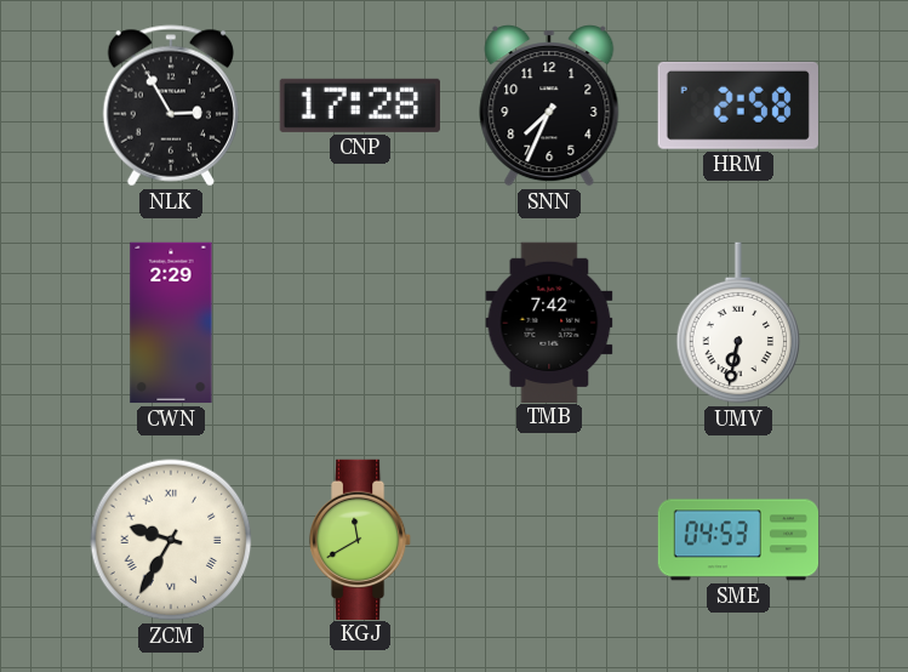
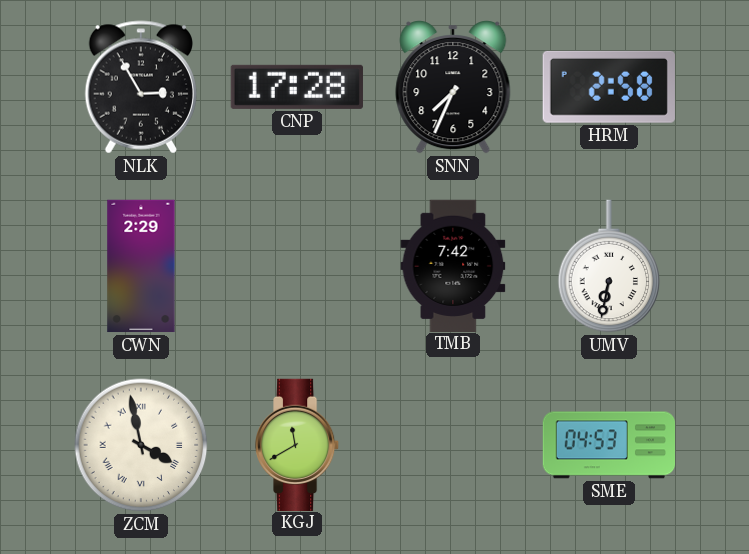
ZCM: 9:35 -> 3:58
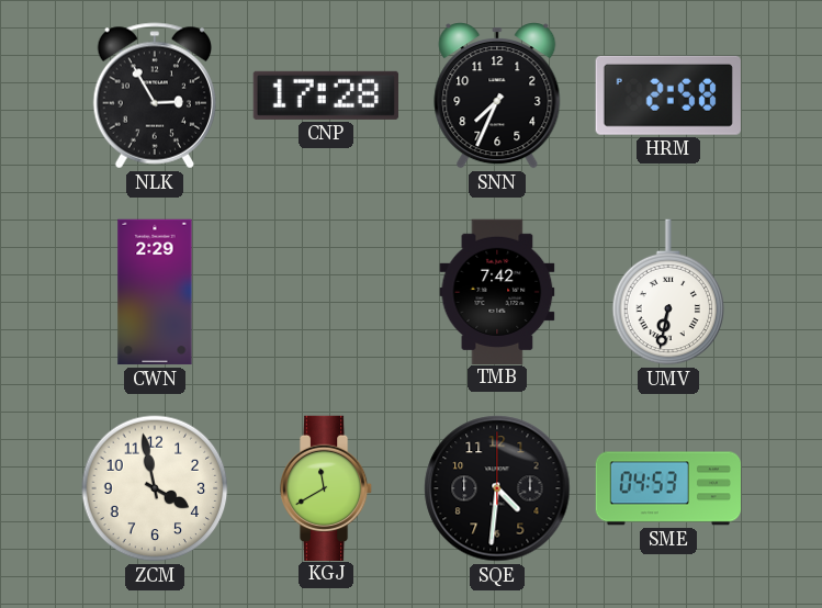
ZCM numerals: Roman -> Arabic
SQE: none -> 4:31
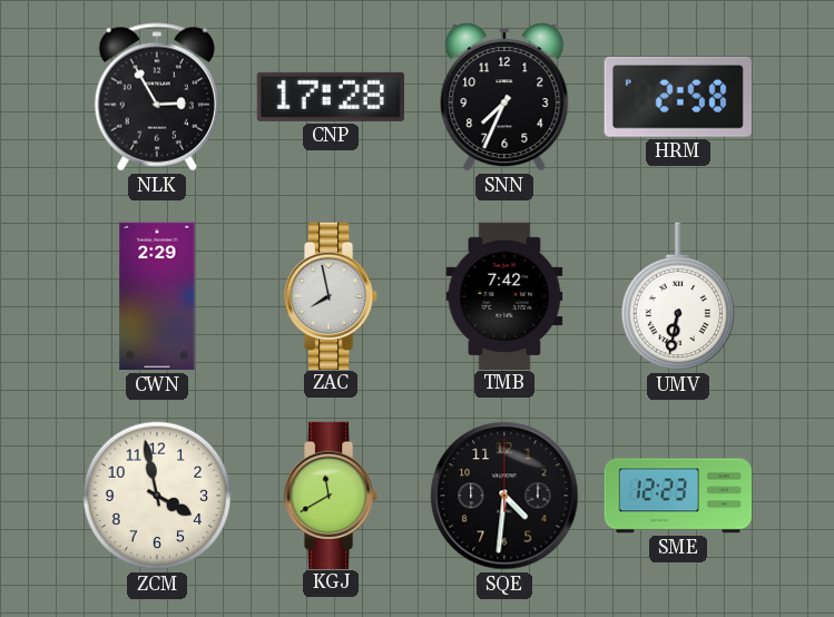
ZAC: none -> 7:58
SME: 04:53 -> 12:23
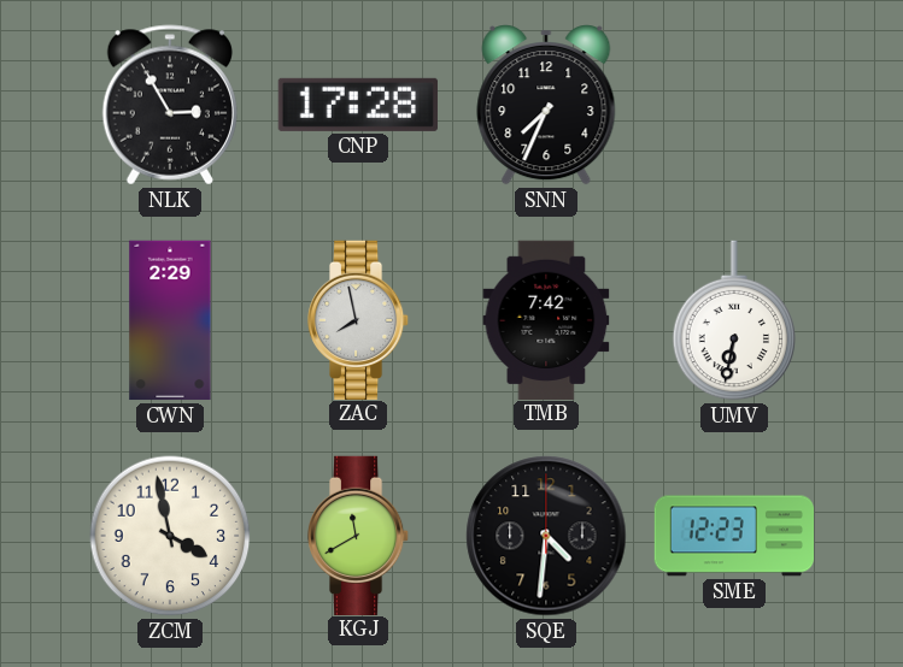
HRM: 2:58 -> none
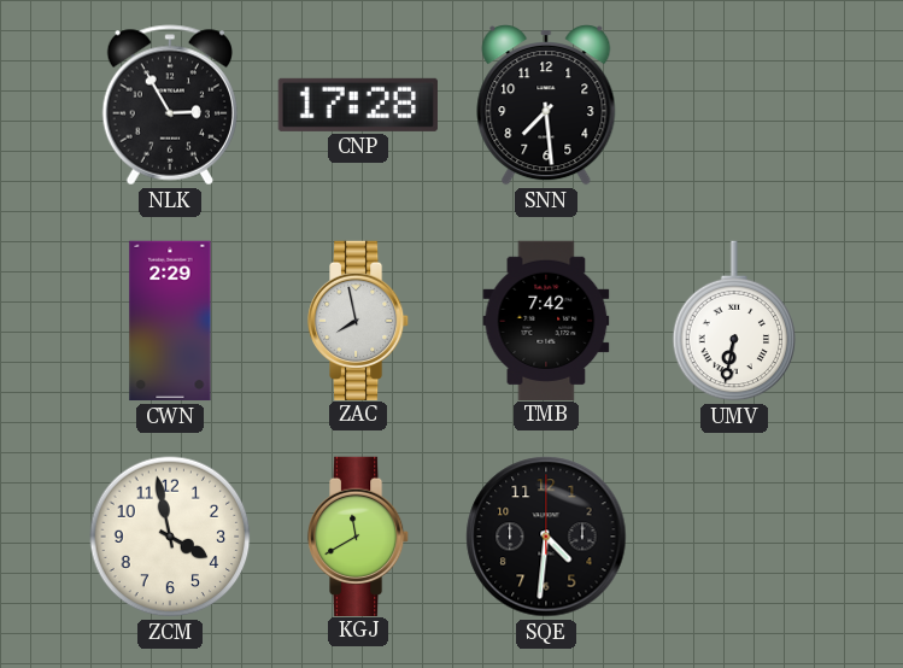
SNN: 7:34 -> 7:29
SME: 12:23 -> none
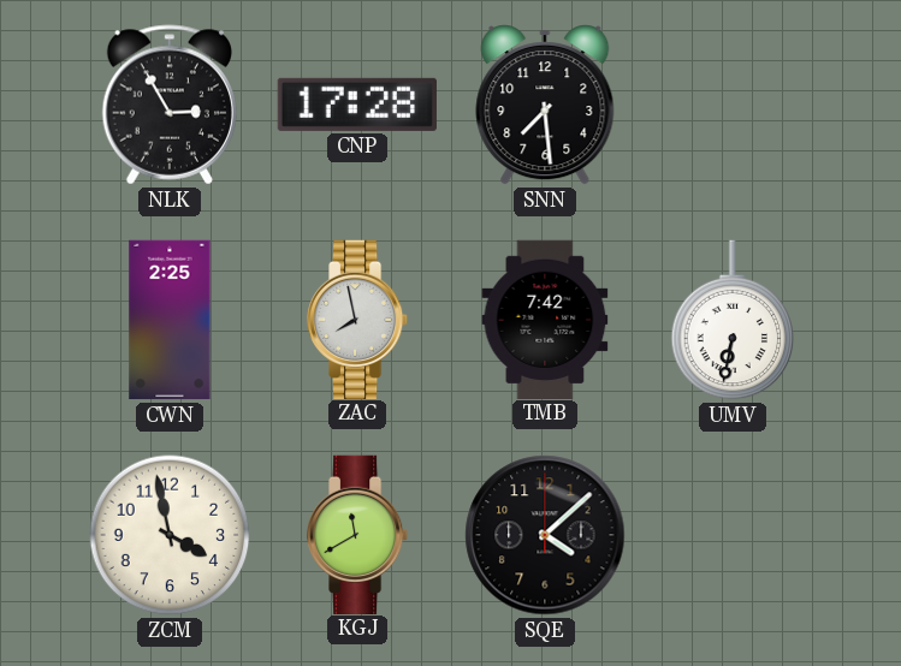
CWN: 2:29 -> 2:25
SQE: 4:31 -> 4:08
